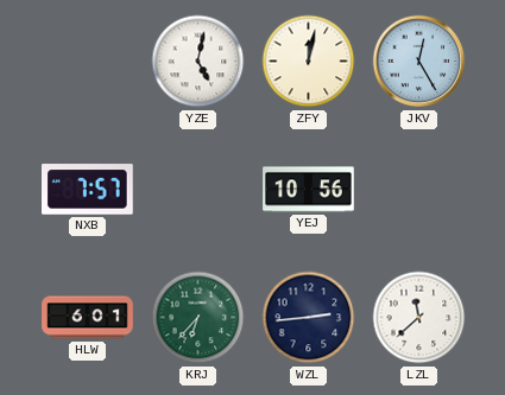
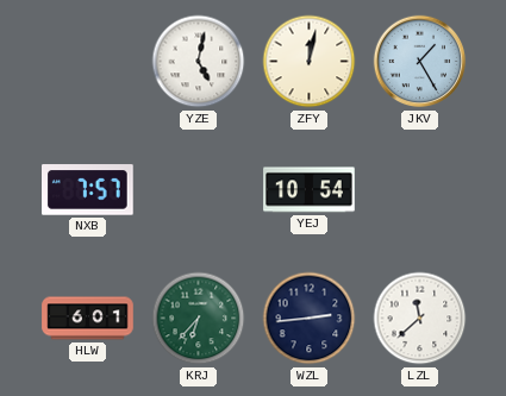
JKV: 12:25 -> 1:25
YEJ: 10:56 -> 10:54
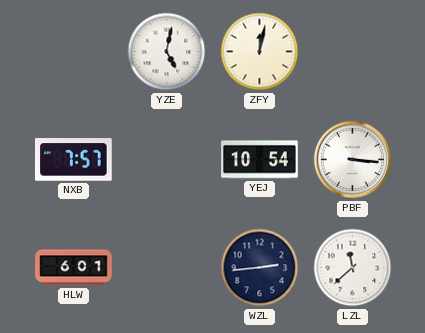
JKV: 1:25 -> none
PBF: none -> 3:16
KRJ: 6:37 -> none
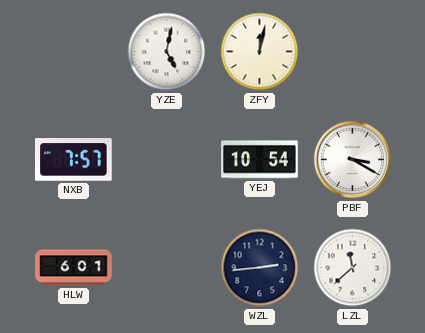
PBF: 3:16 -> 3:20
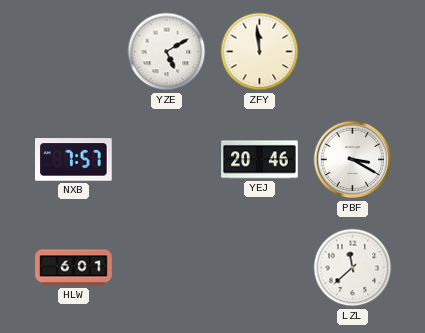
YZE: 5:02 -> 5:10
ZFY: 12:02 -> 11:59
YEJ: 10:54 -> 20:46
WZL: 2:44 -> none
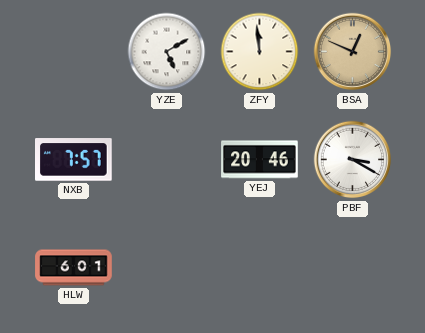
BSA: none -> 12:49
LZL: 11:38 -> none
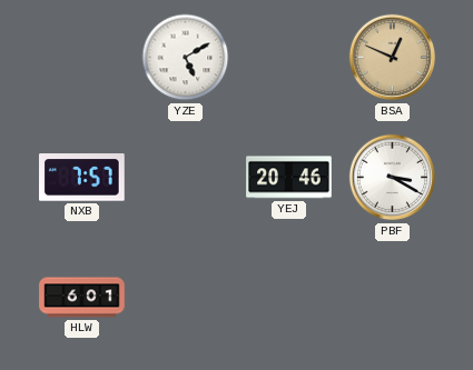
ZFY: 11:59 -> none
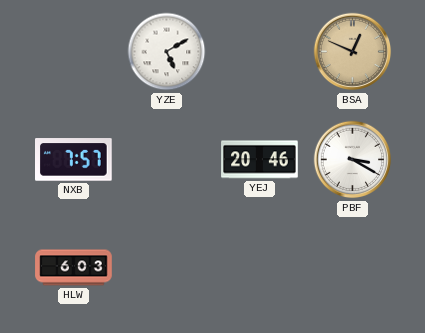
HLW: 6:01 -> 6:03
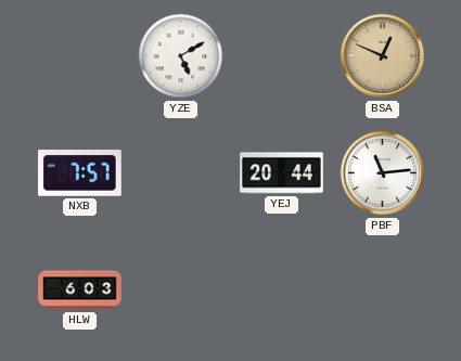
YEJ: 20:46 -> 20:44
PBF: 3:20 -> 11:14
